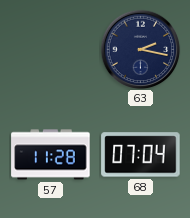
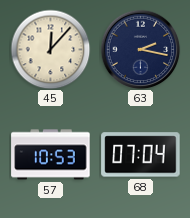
45: none -> 12:07
57: 11:28 -> 10:53
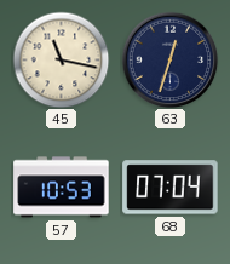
45: 12:07 -> 11:17
63: 2:17 -> 12:33
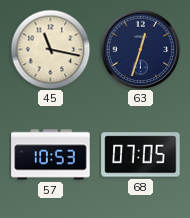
68: 07:04 -> 07:05
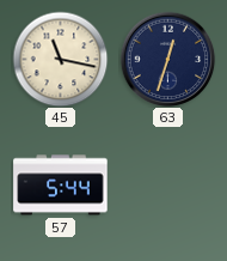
57: 10:53 -> 5:44
68: 07:05 -> none
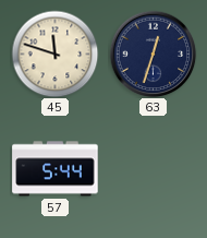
45: 11:17 -> 11:48
